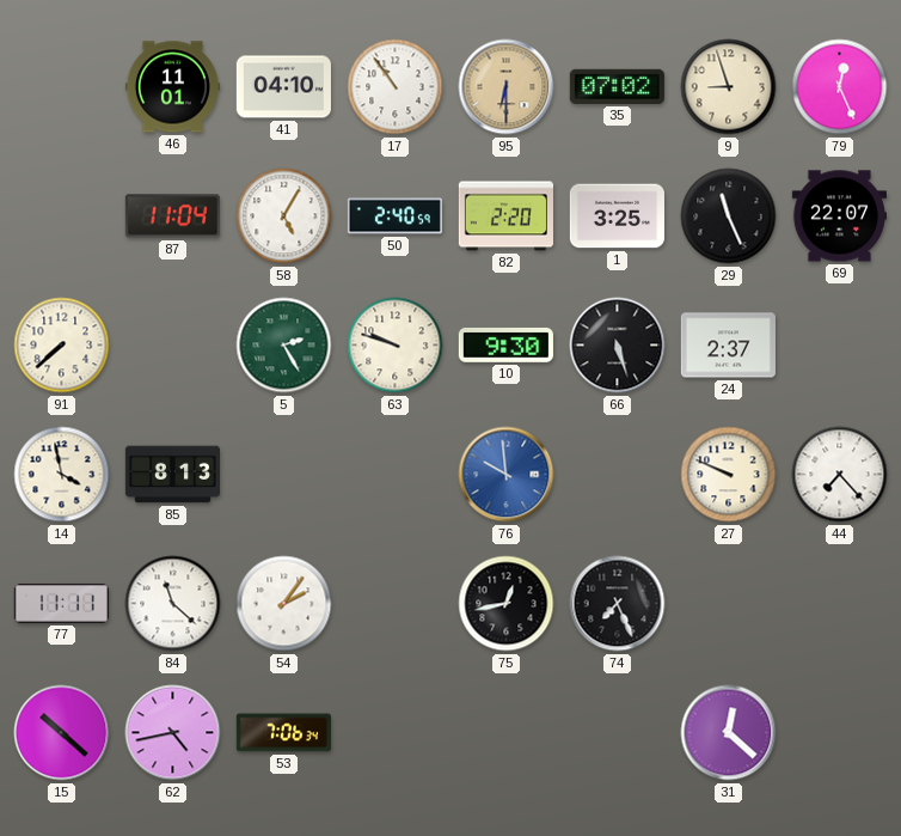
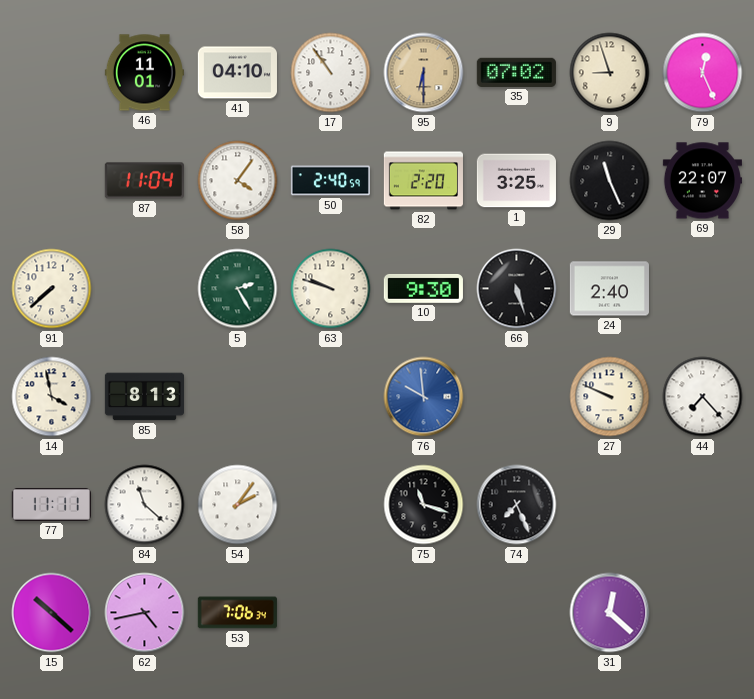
58: 5:05 -> 4:06
24: 2:37 -> 2:40
75: 12:43 -> 11:18
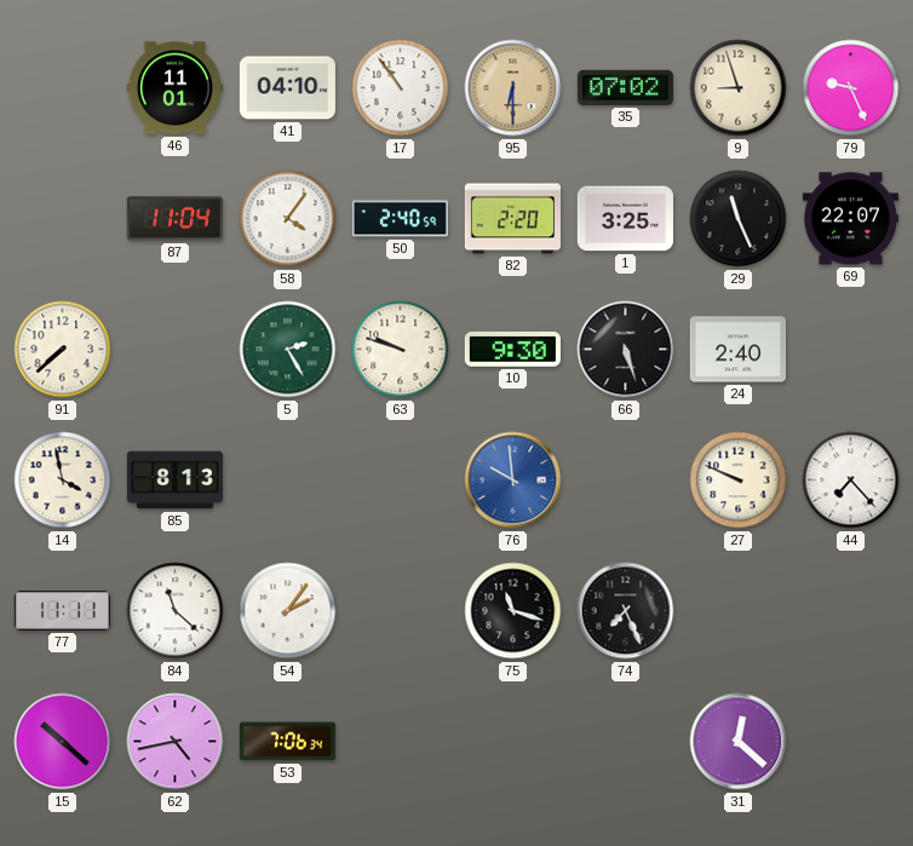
79: 12:26 -> 9:26
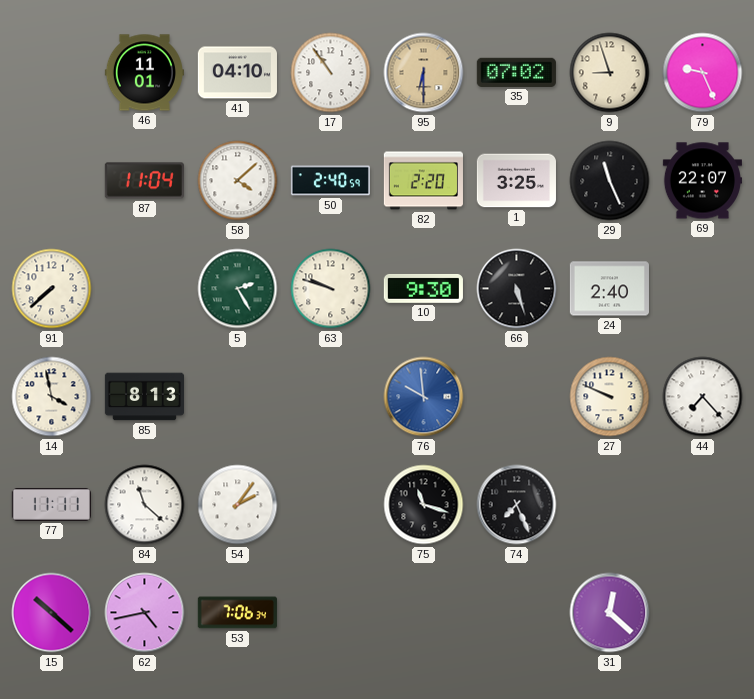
58: 4:06 -> 4:08
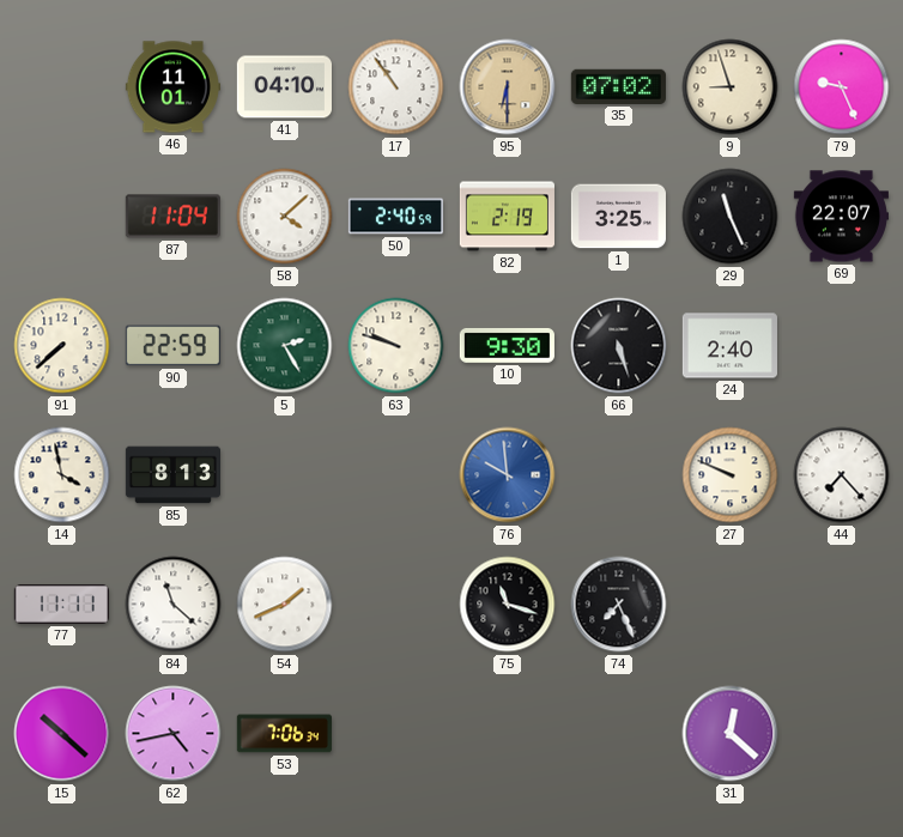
82: 2:20 -> 2:19
90: none -> 22:59
54: 2:06 -> 1:41
